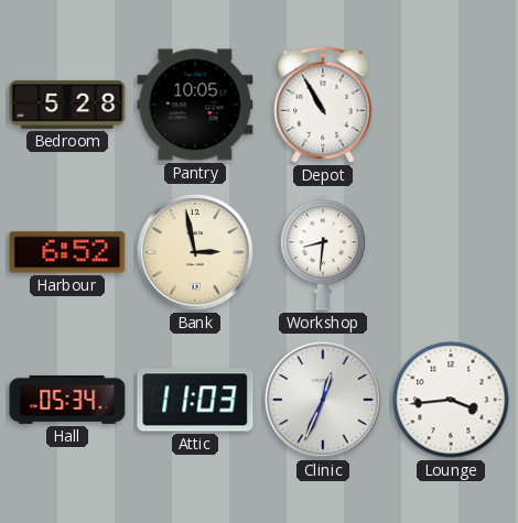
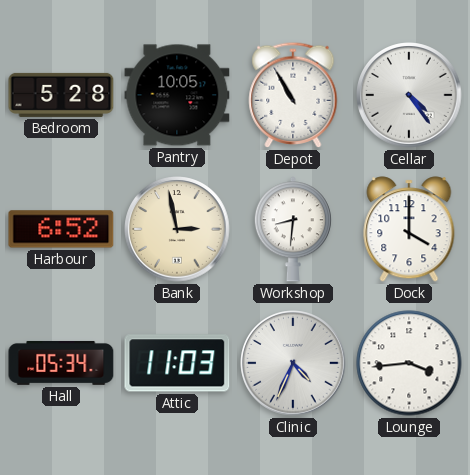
Cellar: none -> 4:24
Dock: none -> 4:00
Clinic: 12:34 -> 4:34
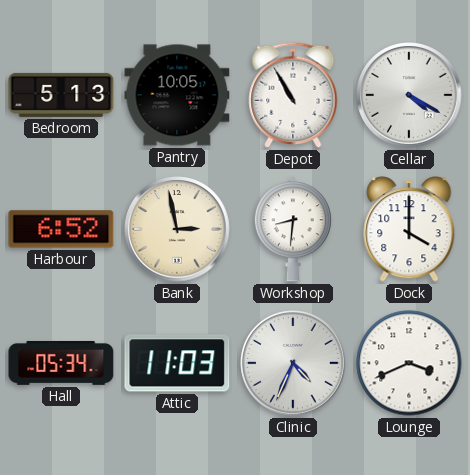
Bedroom: 5:28 -> 5:13
Cellar: 4:24 -> 4:20
Lounge: 3:44 -> 3:41
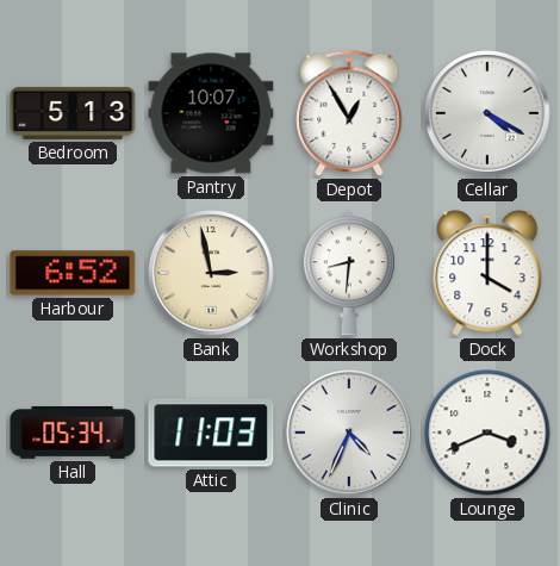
Pantry: 10:05 -> 10:07
Depot: 10:55 -> 12:55
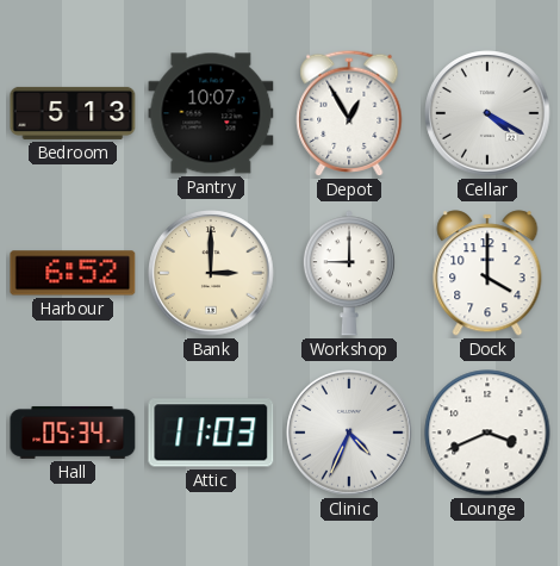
Bank: 2:58 -> 3:00
Workshop: 8:31 -> 9:00
